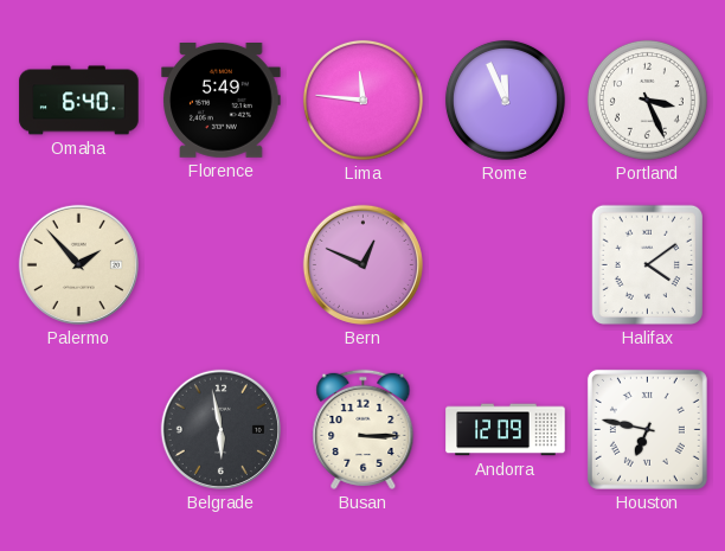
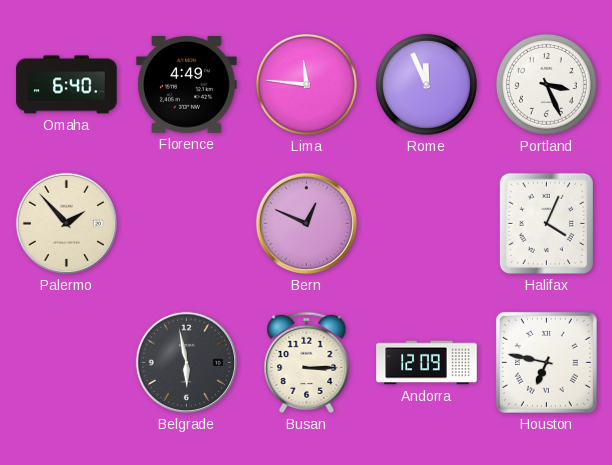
Florence: 5:49 -> 4:49
Halifax: 4:09 -> 4:04
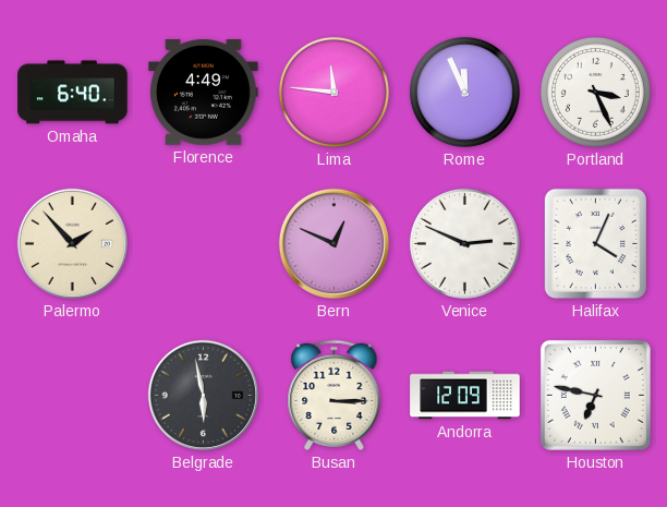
Venice: none -> 2:49
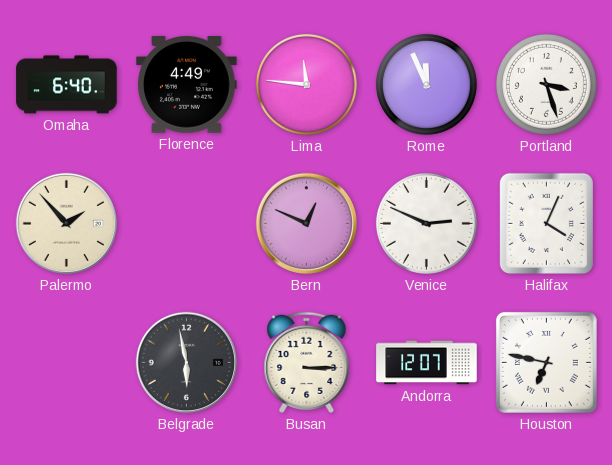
Portland: 3:26 -> 3:27
Andorra: 12:09 -> 12:07
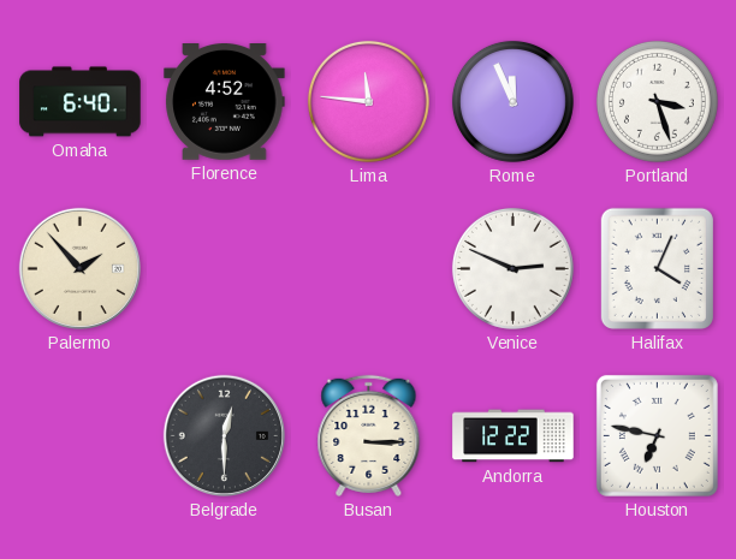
Florence: 4:49 -> 4:52
Bern: 12:49 -> none
Belgrade: 5:58 -> 12:30
Andorra: 12:07 -> 12:22
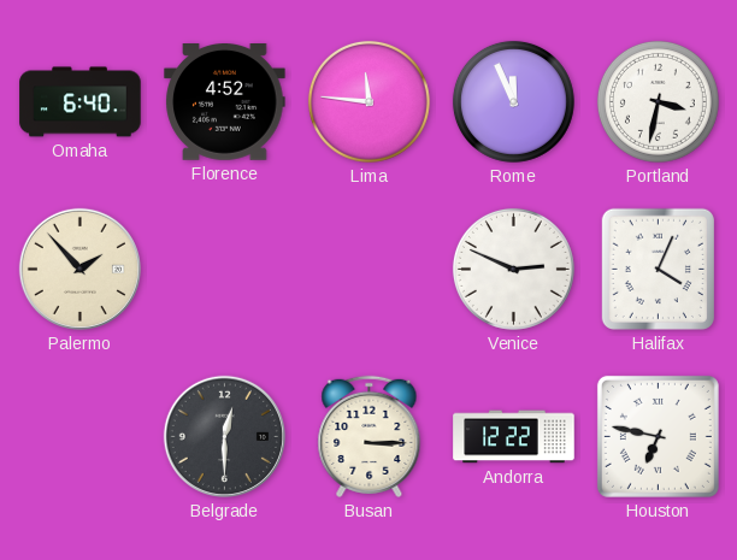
Portland: 3:27 -> 3:32
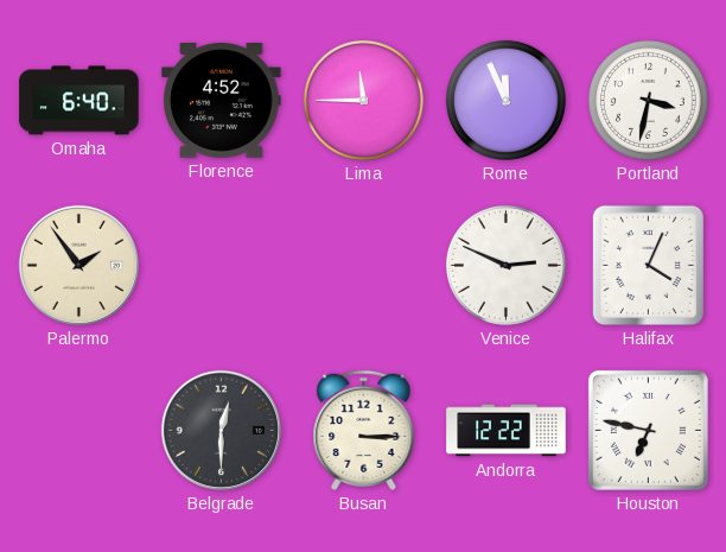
Lima: 11:46 -> 11:45
Palermo: 1:53 -> 1:54
